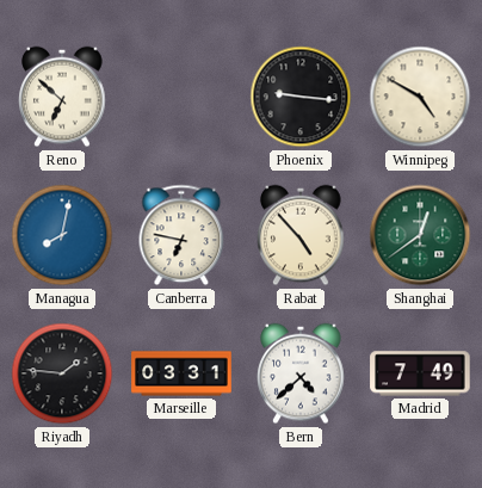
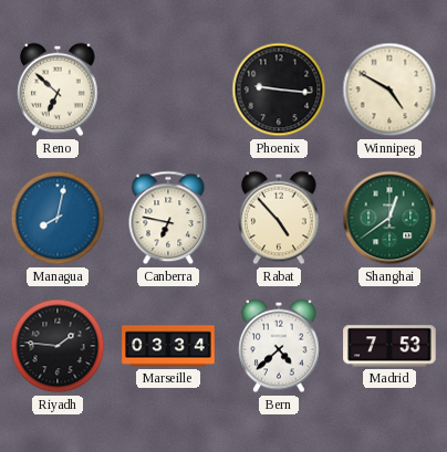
Marseille: 03:31 -> 03:34
Madrid: 7:49 -> 7:53
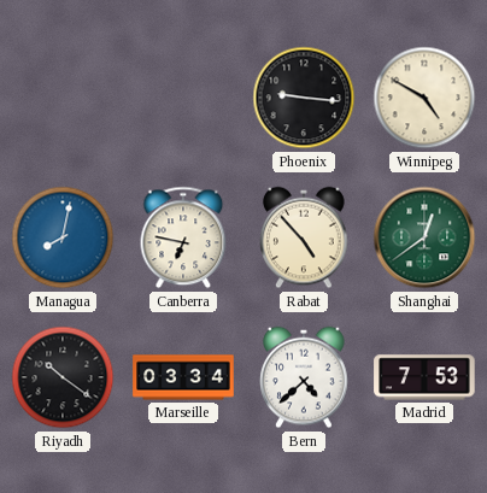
Reno: 6:52 -> none
Riyadh: 1:46 -> 10:21
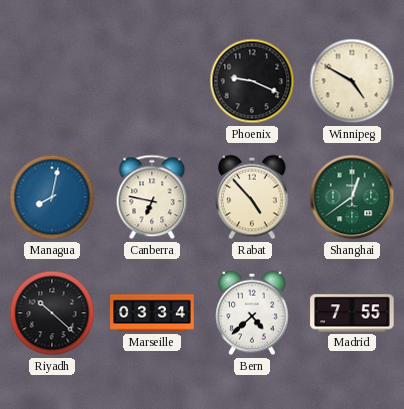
Phoenix: 9:16 -> 9:19
Riyadh: 10:21 -> 10:22
Madrid: 7:53 -> 7:55
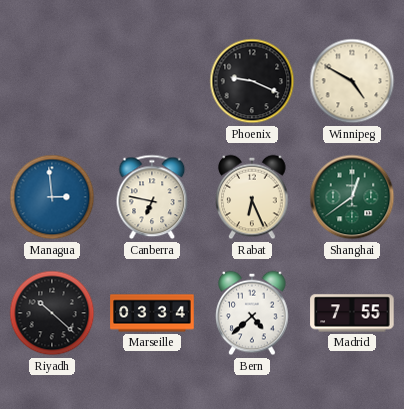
Managua: 8:02 -> 2:59
Rabat: 4:53 -> 6:26
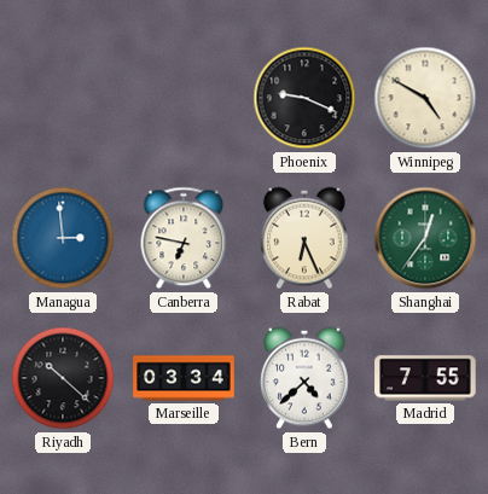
Shanghai: 12:39 -> 12:36
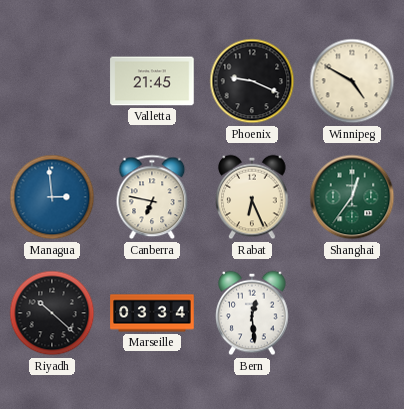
Valletta: none -> 21:45
Bern: 4:38 -> 12:29
Madrid: 7:55 -> none
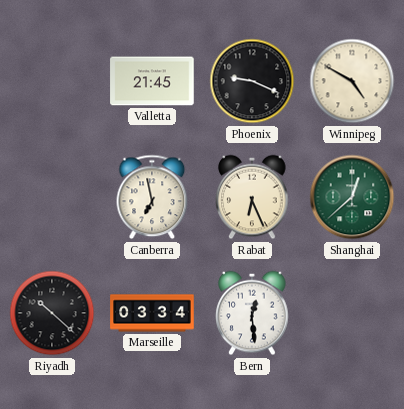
Managua: 2:59 -> none
Canberra: 6:47 -> 6:58
Shanghai: 12:36 -> 12:38
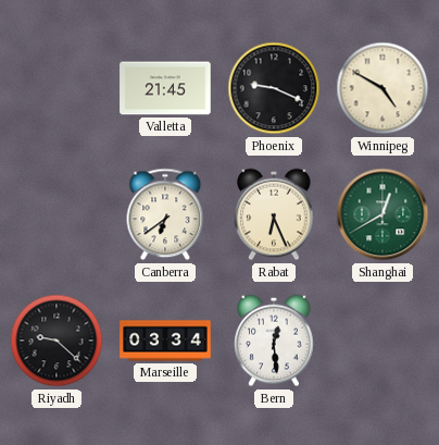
Canberra: 6:58 -> 6:39
Shanghai: 12:38 -> 12:40
Riyadh: 10:22 -> 9:22
